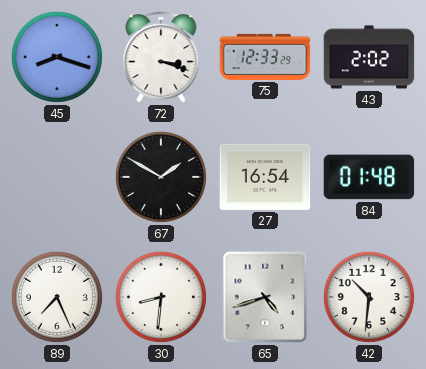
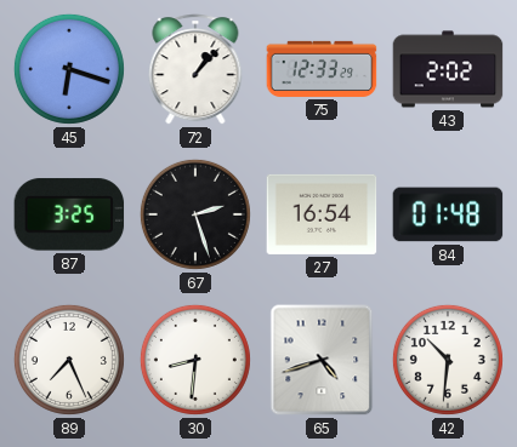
45: 8:18 -> 6:18
72: 3:18 -> 1:07
87: none -> 3:25
67: 1:50 -> 2:27
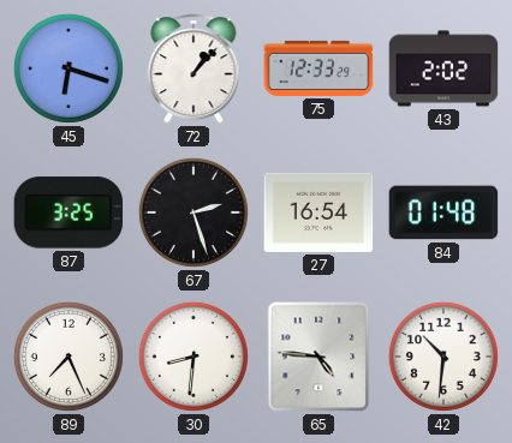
65: 4:42 -> 4:46
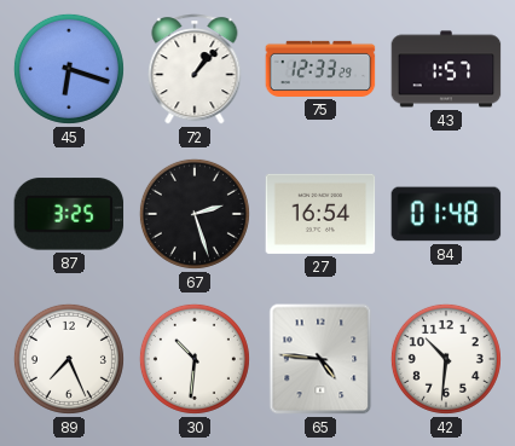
43: 2:02 -> 1:57
30: 8:31 -> 10:31
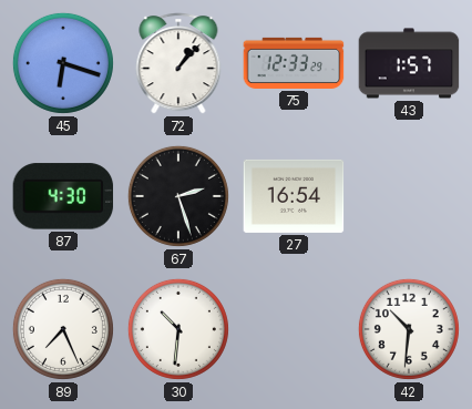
87: 3:25 -> 4:30
84: 01:48 -> none
65: 4:46 -> none
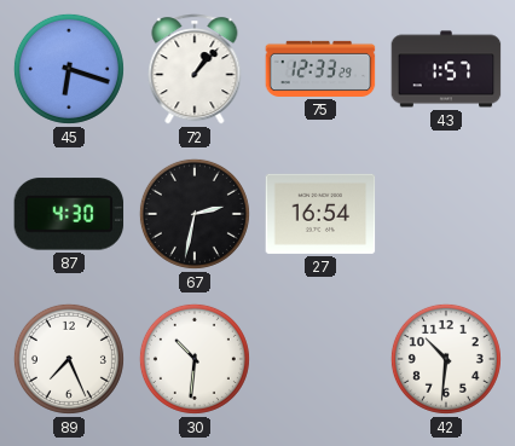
67: 2:27 -> 2:32
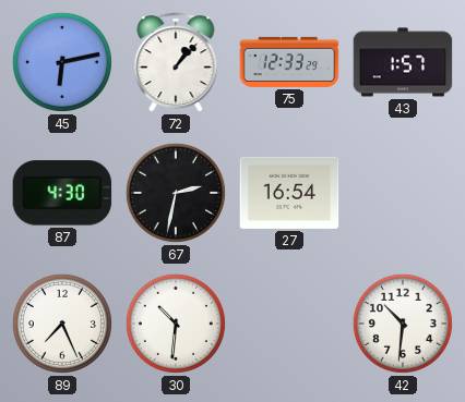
45: 6:18 -> 6:13
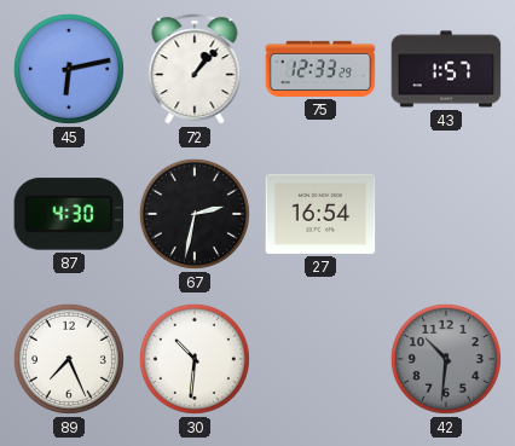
42 dial: white -> grey
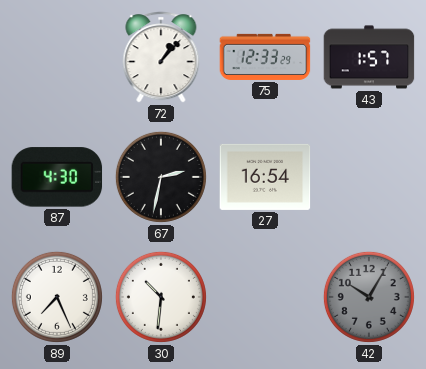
45: 6:13 -> none
42: 10:31 -> 10:05
